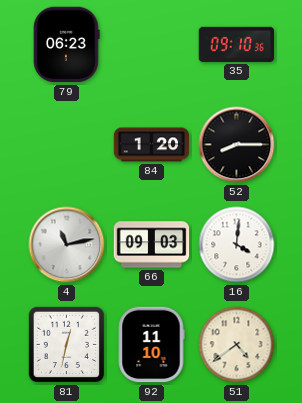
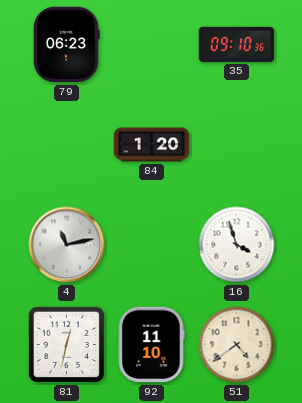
52: 8:15 -> none
66: 09:03 -> none
16: 4:01 -> 3:57
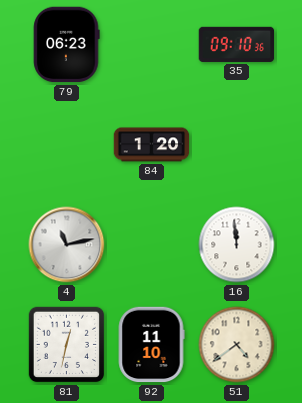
16: 3:57 -> 11:59
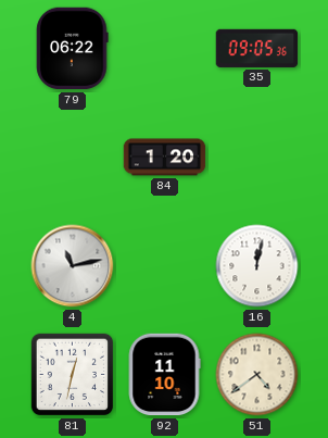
79: 06:23 -> 06:22
35: 09:10 -> 09:05
16: 11:59 -> 12:02
